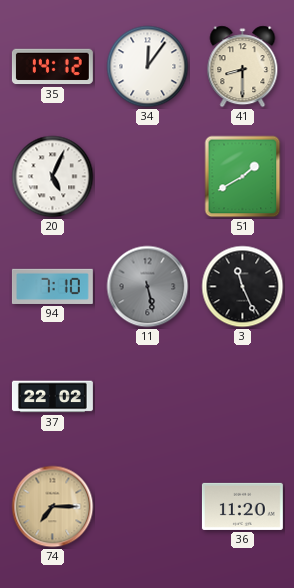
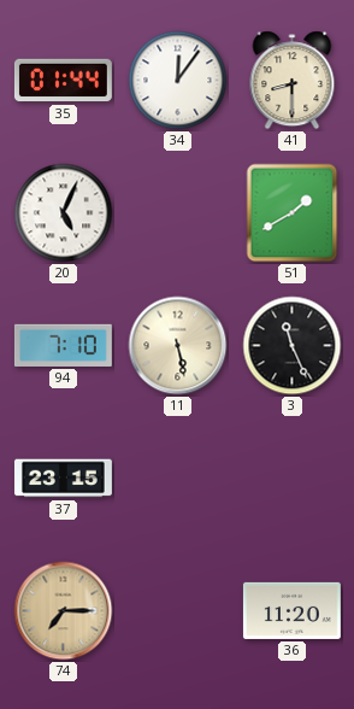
35: 14:12 -> 01:44
11 dial: grey -> cream
37: 22:02 -> 23:15
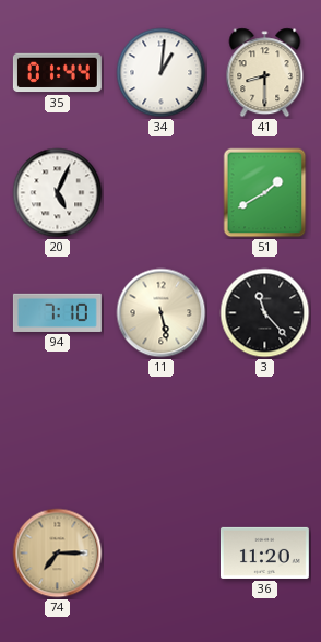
34: 12:06 -> 1:01
3: 11:26 -> 11:23
37: 23:15 -> none
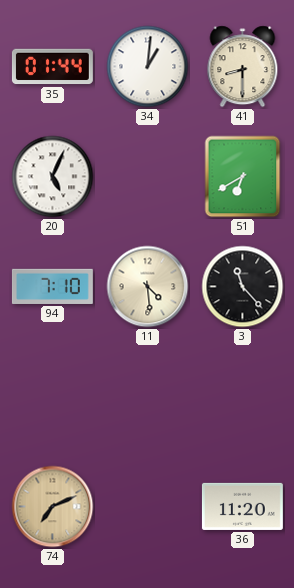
51: 1:40 -> 6:40
11: 5:28 -> 4:29
74: 7:15 -> 7:11
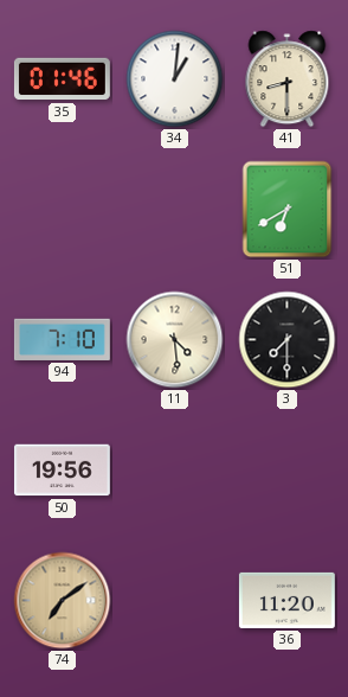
35: 01:44 -> 01:46
20: 5:04 -> none
3: 11:23 -> 7:30
50: none -> 19:56
74: 7:11 -> 7:09
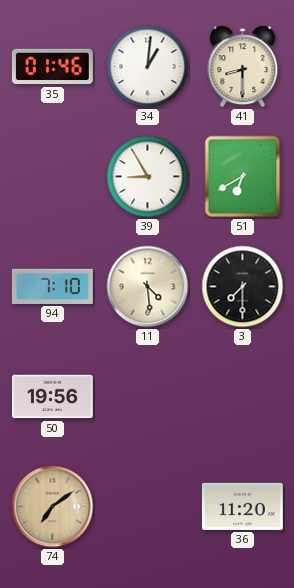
39: none -> 8:55
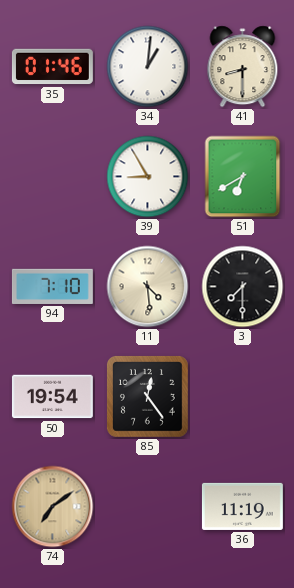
50: 19:56 -> 19:54
85: none -> 12:24
36: 11:20 -> 11:19
